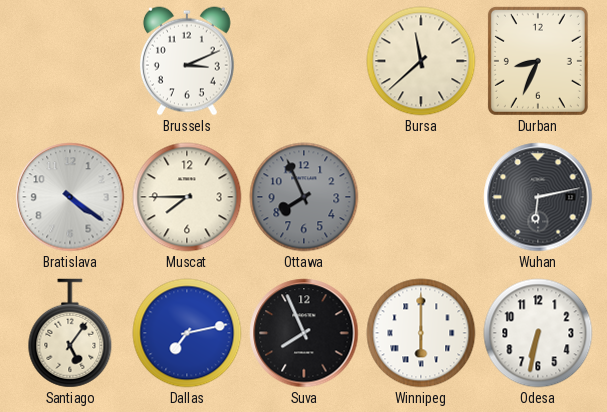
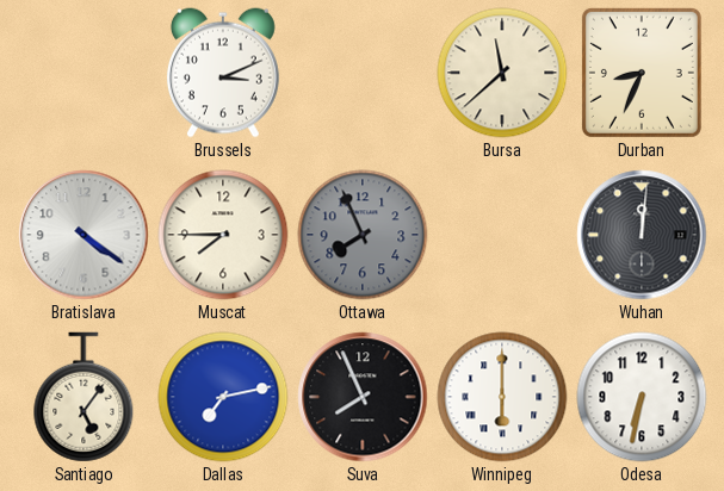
Wuhan: 6:13 -> 12:01
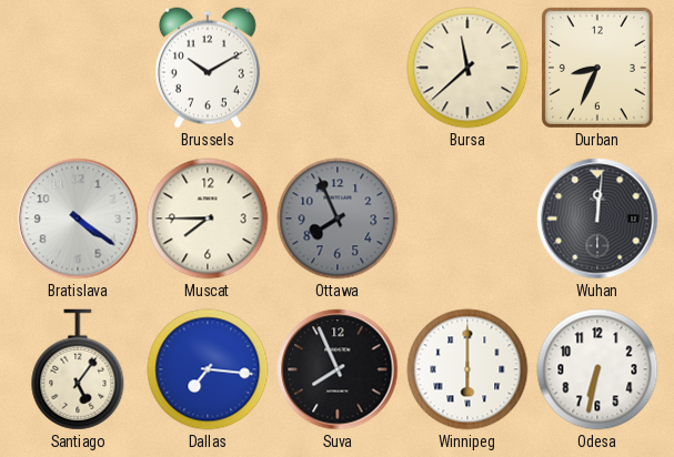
Brussels: 3:11 -> 10:10
Dallas: 7:13 -> 7:16
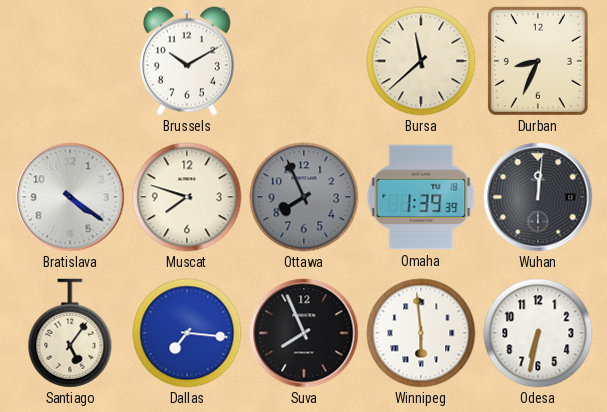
Muscat: 7:45 -> 7:48
Omaha: none -> 1:39
Winnipeg: 6:00 -> 5:59
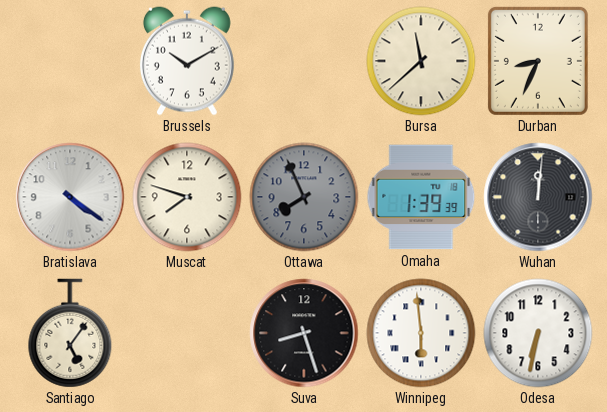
Dallas: 7:16 -> none
Suva: 7:56 -> 8:27
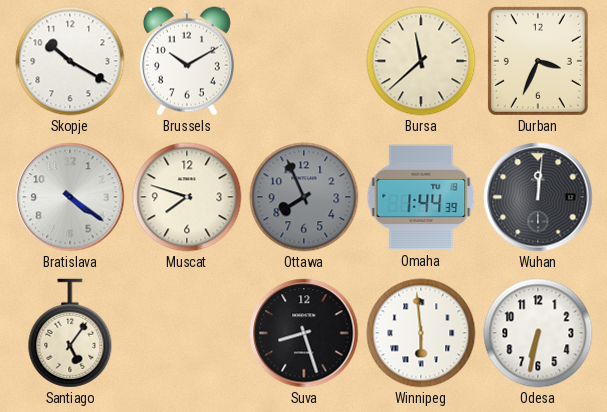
Skopje: none -> 10:20
Durban: 8:34 -> 3:34
Omaha: 1:39 -> 1:44
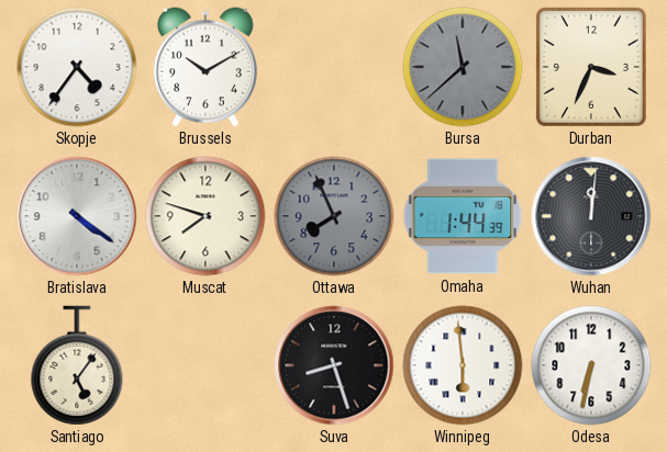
Skopje: 10:20 -> 4:36
Bursa dial: cream -> grey
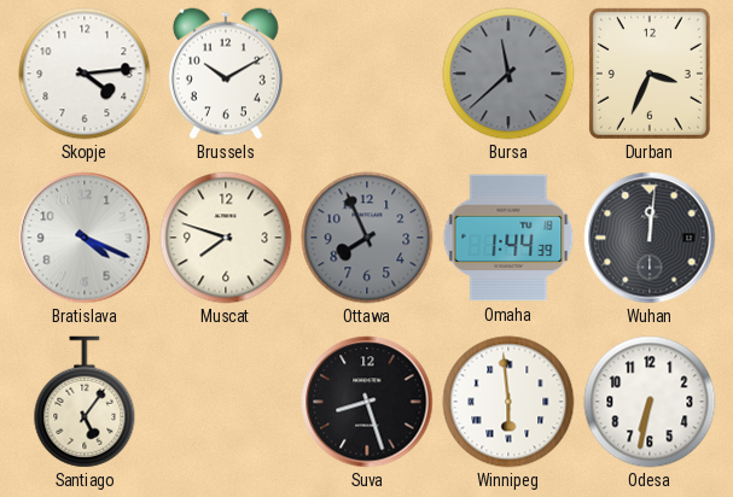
Skopje: 4:36 -> 4:14
Bratislava: 4:21 -> 4:19
